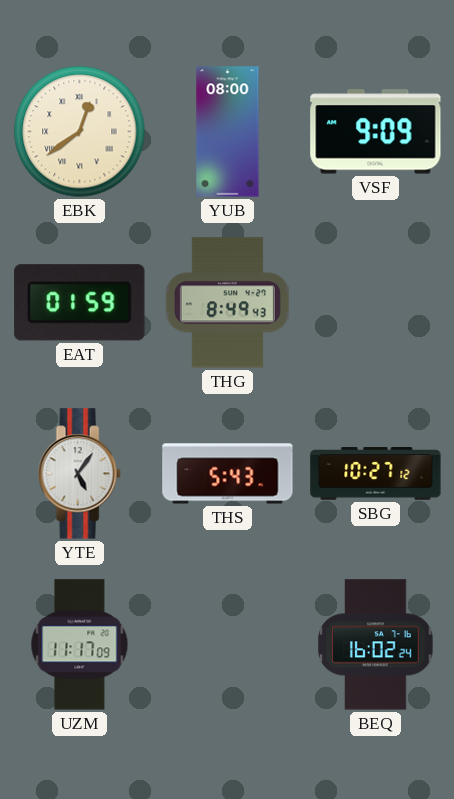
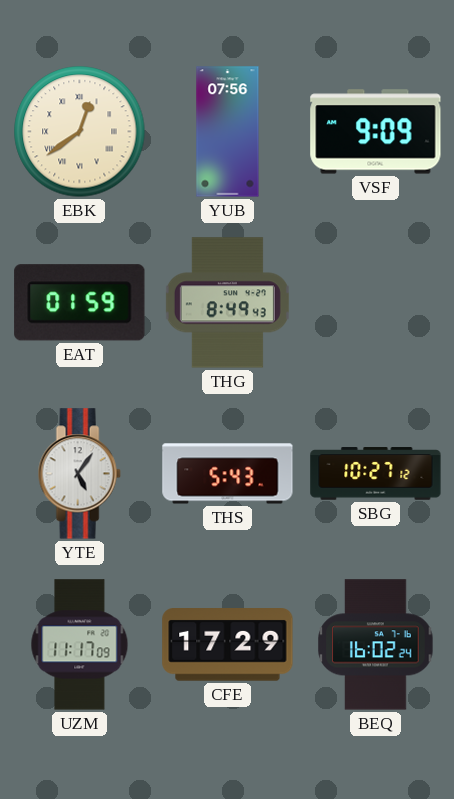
YUB: 08:00 -> 07:56
CFE: none -> 17:29
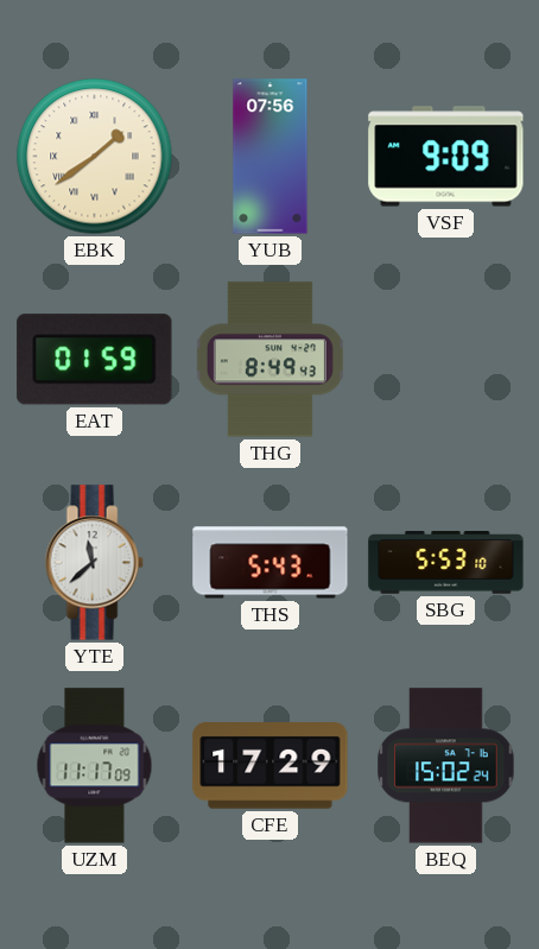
EBK: 12:39 -> 1:39
YTE: 5:06 -> 11:38
SBG: 10:27 -> 5:53
BEQ: 16:02 -> 15:02
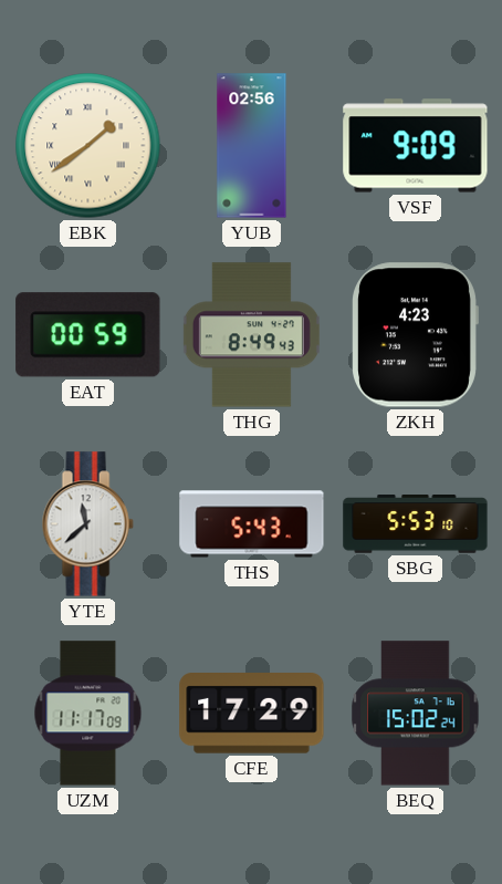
YUB: 07:56 -> 02:56
EAT: 01:59 -> 00:59
ZKH: none -> 4:23
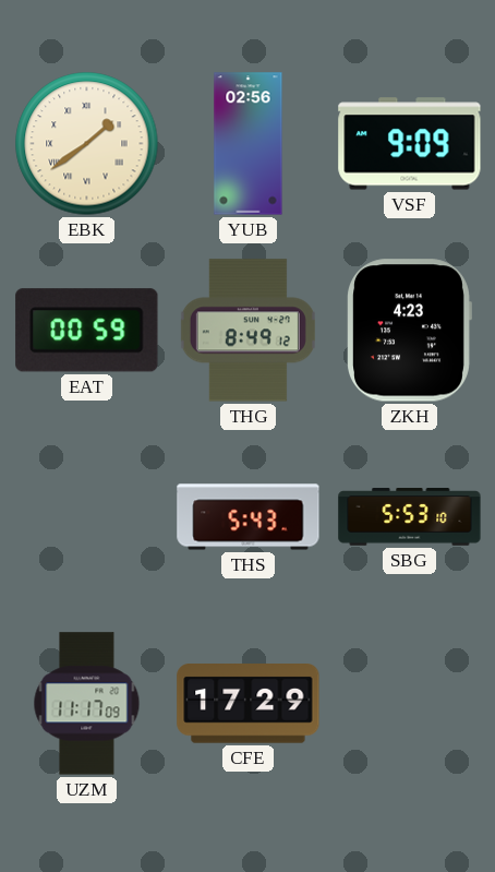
THG: 8:49:43 -> 8:49:12
YTE: 11:38 -> none
BEQ: 15:02 -> none
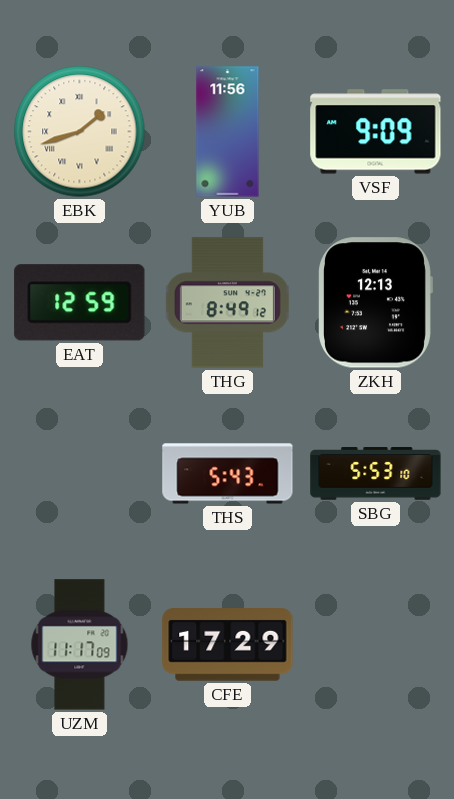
EBK: 1:39 -> 1:42
YUB: 02:56 -> 11:56
EAT: 00:59 -> 12:59
ZKH: 4:23 -> 12:13
